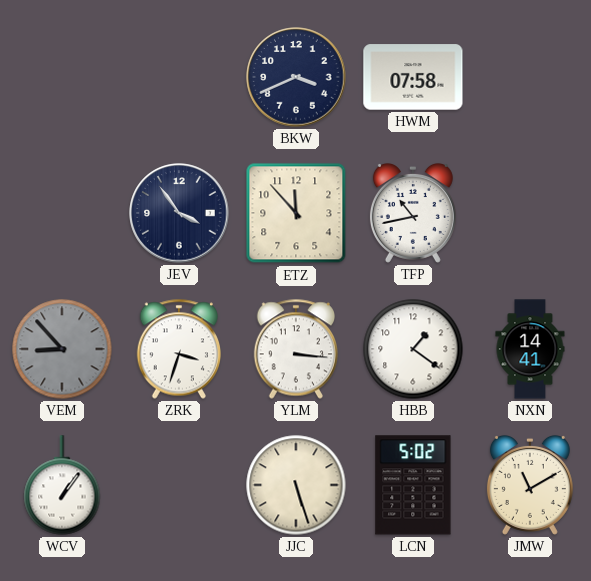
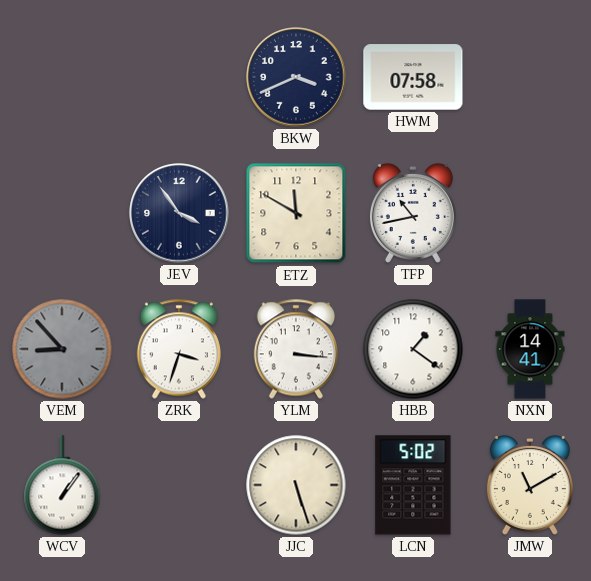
ETZ: 11:53 -> 11:50
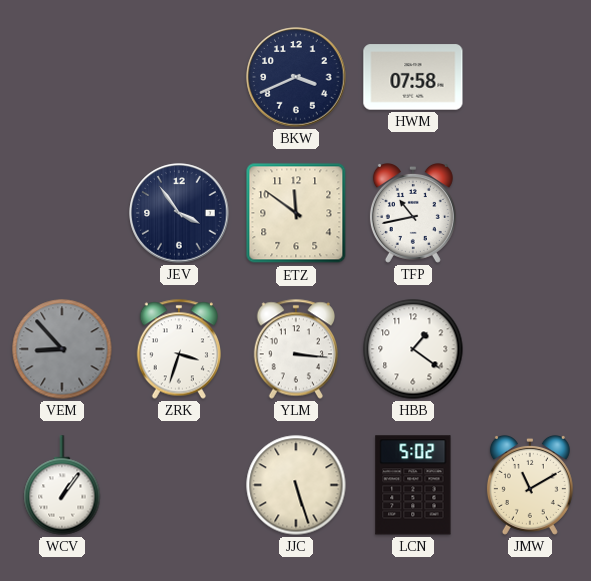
ETZ: 11:50 -> 11:51
NXN: 14:41 -> none
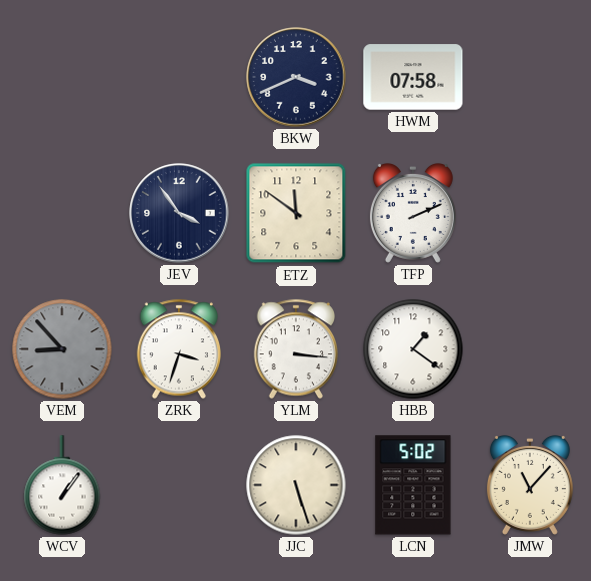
TFP: 10:43 -> 2:11
JMW: 11:10 -> 11:07
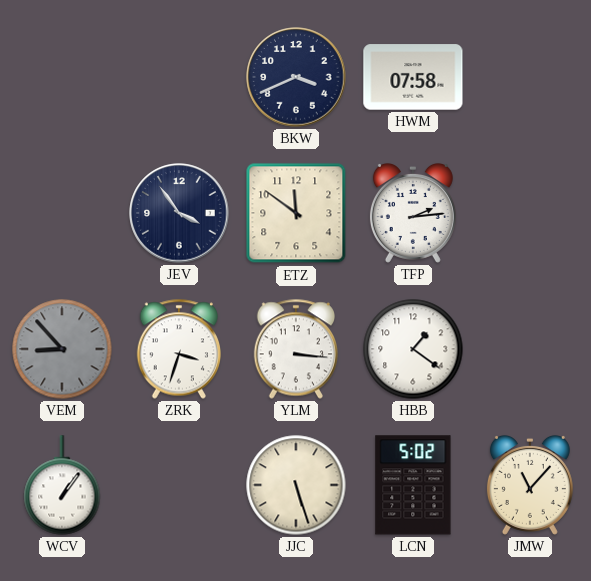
TFP: 2:11 -> 2:14
